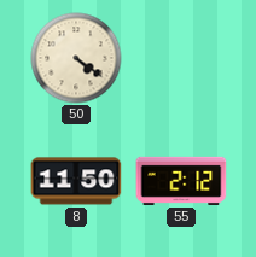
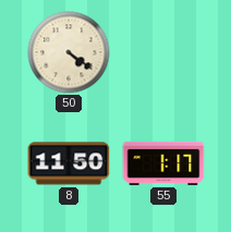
55: 2:12 -> 1:17
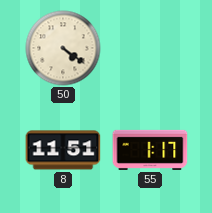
8: 11:50 -> 11:51
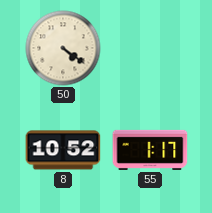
8: 11:51 -> 10:52
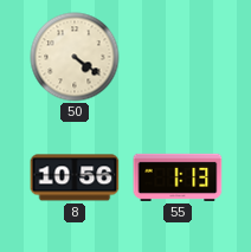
8: 10:52 -> 10:56
55: 1:17 -> 1:13
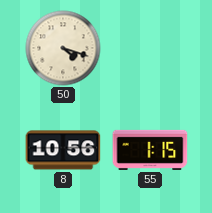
50: 4:21 -> 4:18
55: 1:13 -> 1:15
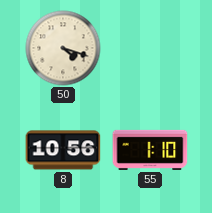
55: 1:15 -> 1:10
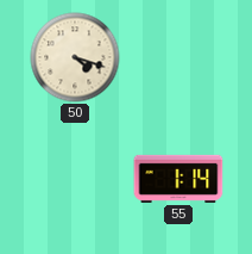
8: 10:56 -> none
55: 1:10 -> 1:14
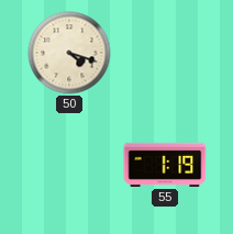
55: 1:14 -> 1:19
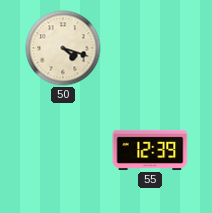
55: 1:19 -> 12:39
